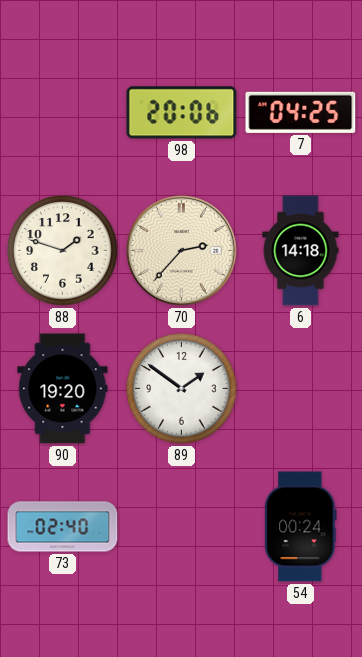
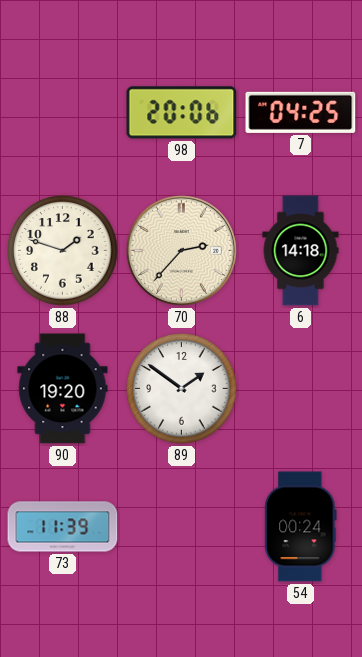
73: 02:40 -> 11:39
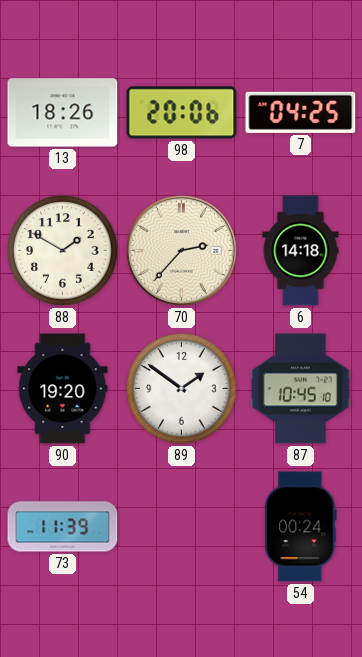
13: none -> 18:26
88: 1:48 -> 1:50
87: none -> 10:45
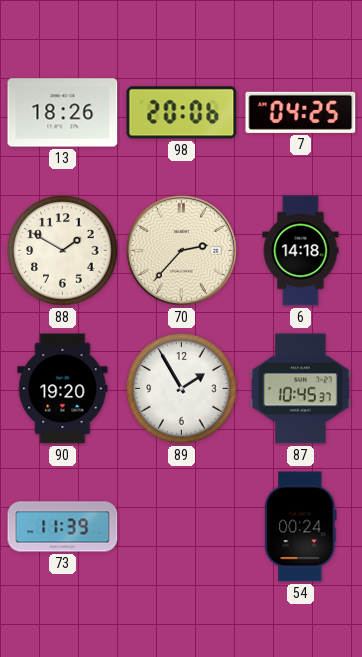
89: 1:51 -> 1:55
87: 10:45:10 -> 10:45:37
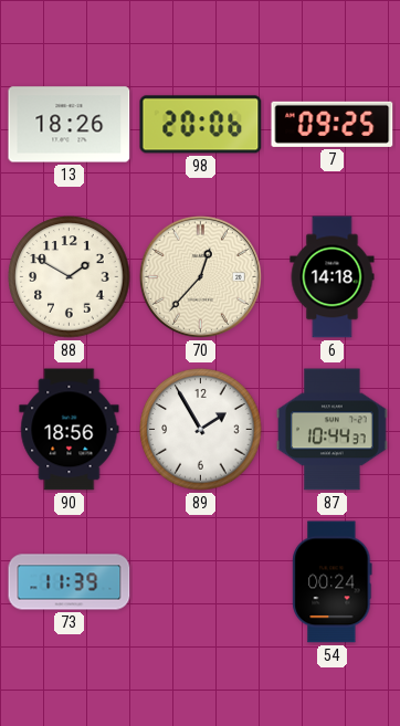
7: 04:25 -> 09:25
70: 2:37 -> 12:37
90: 19:20 -> 18:56
87: 10:45 -> 10:44
